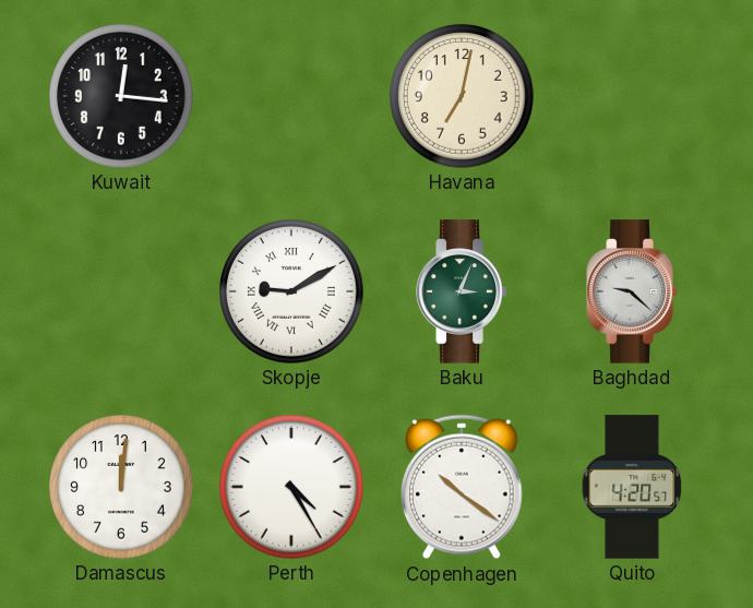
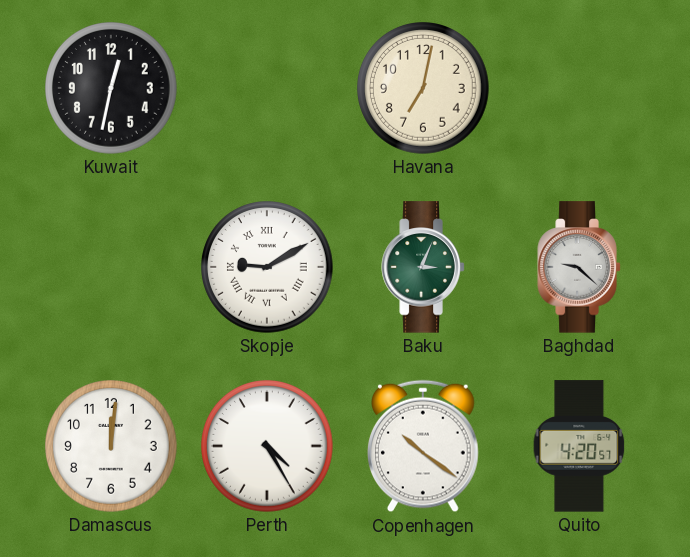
Kuwait: 12:16 -> 12:32
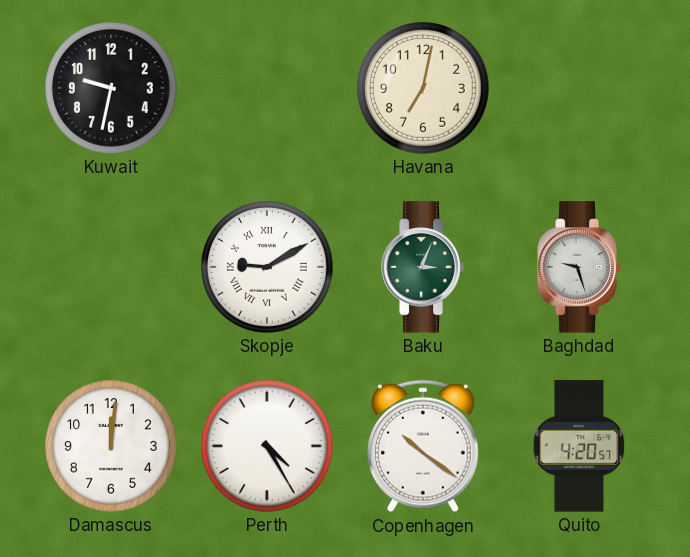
Kuwait: 12:32 -> 9:32
Baghdad: 9:22 -> 9:27
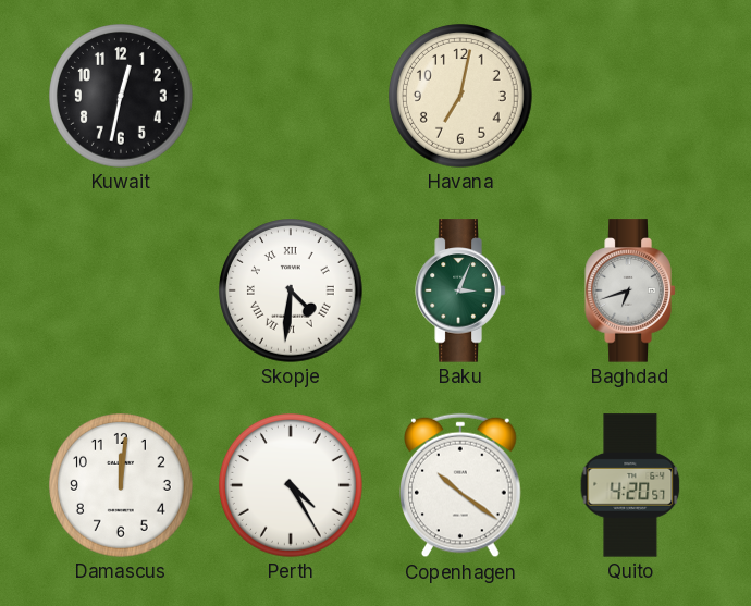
Kuwait: 9:32 -> 12:32
Skopje: 9:10 -> 4:31
Baghdad: 9:27 -> 6:42
